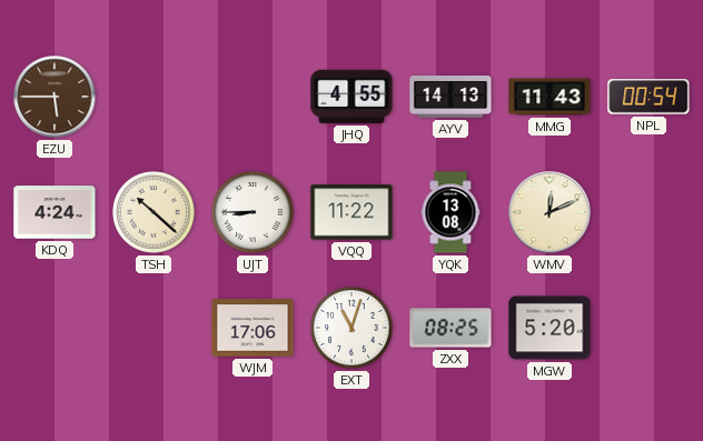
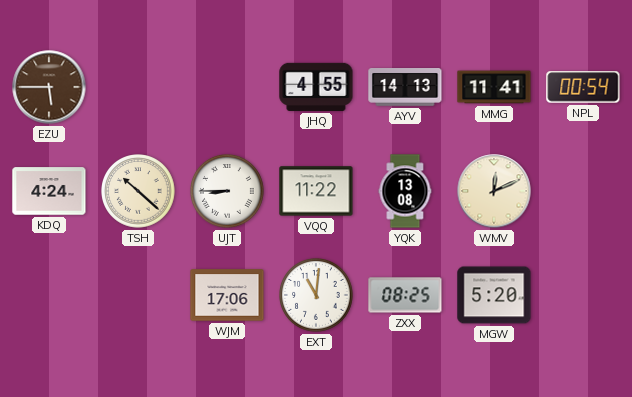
MMG: 11:43 -> 11:41
EXT: 11:03 -> 11:01
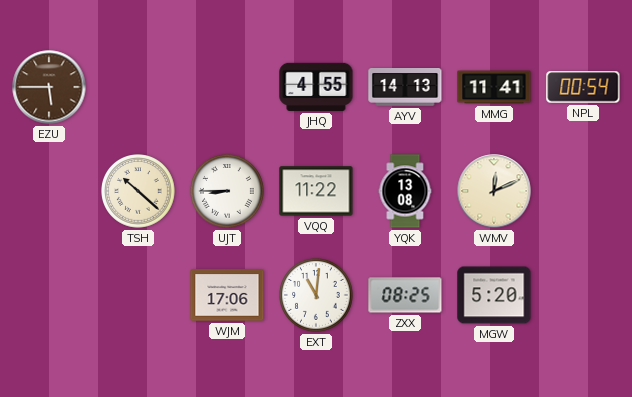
KDQ: 4:24 -> none
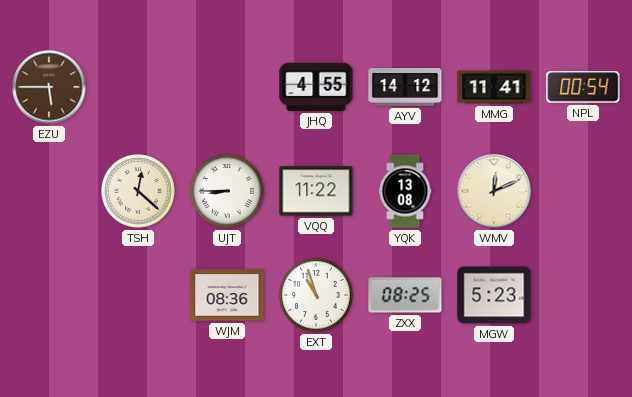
AYV: 14:13 -> 14:12
TSH: 10:22 -> 12:22
WJM: 17:06 -> 08:36
EXT: 11:01 -> 10:57
MGW: 5:20 -> 5:23
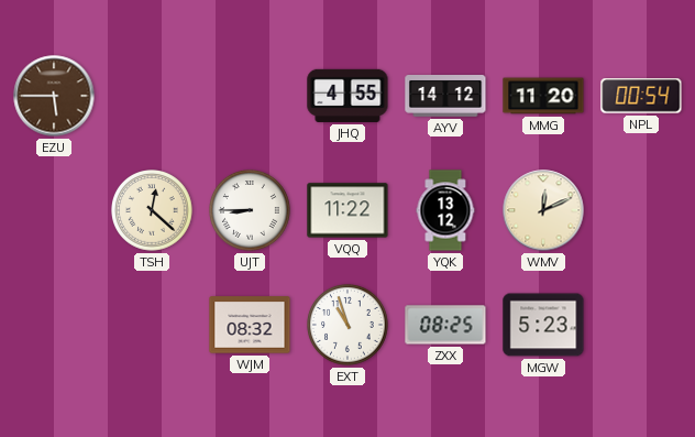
MMG: 11:41 -> 11:20
YQK: 13:08 -> 13:12
WJM: 08:36 -> 08:32
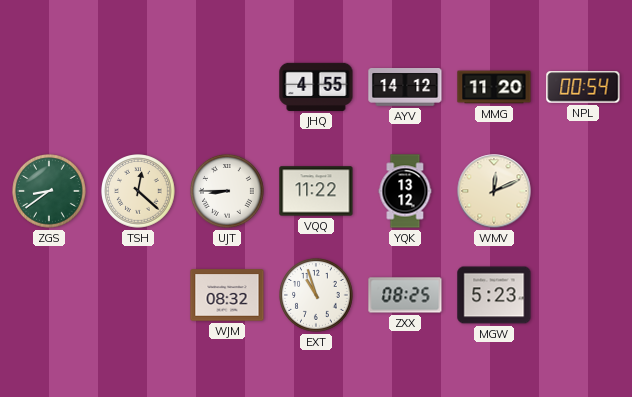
EZU: 5:45 -> none
ZGS: none -> 8:39
